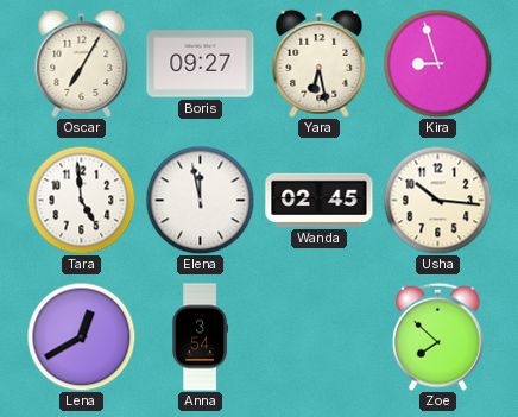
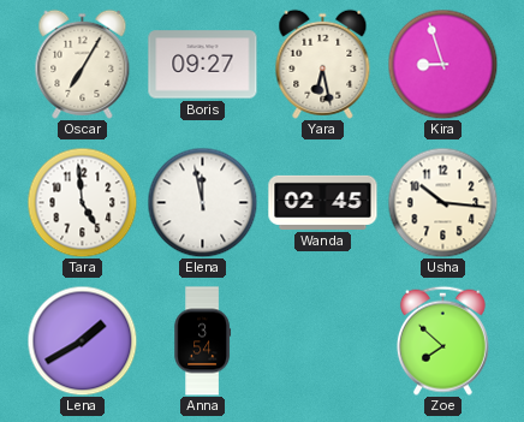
Lena: 12:40 -> 1:40
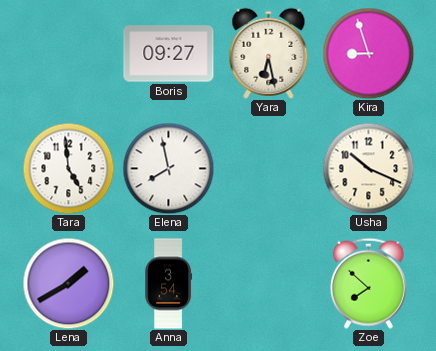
Oscar: 7:05 -> none
Elena: 11:58 -> 7:58
Wanda: 02:45 -> none
Usha: 10:16 -> 10:19
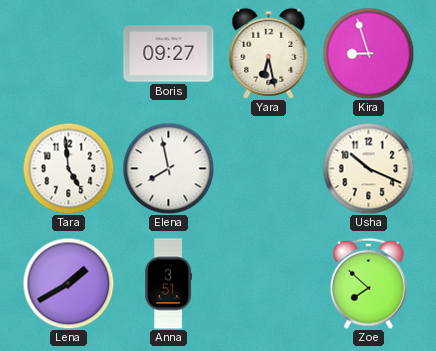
Anna: 3:54 -> 3:51
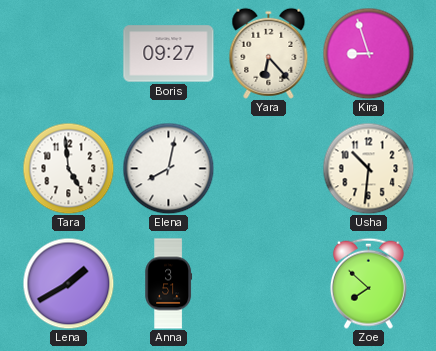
Yara: 6:28 -> 6:23
Elena: 7:58 -> 8:02
Usha: 10:19 -> 10:31
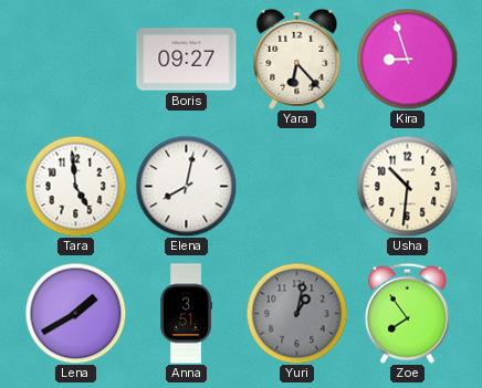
Yuri: none -> 1:02
Zoe: 7:52 -> 7:54
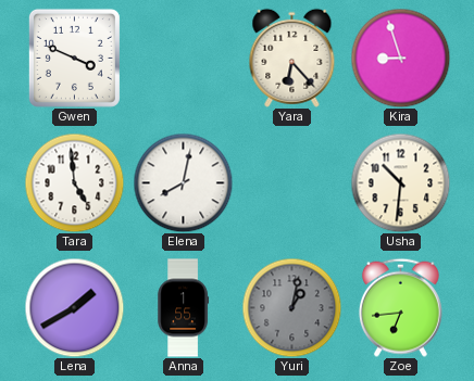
Gwen: none -> 3:49
Boris: 09:27 -> none
Anna: 3:51 -> 1:55
Zoe: 7:54 -> 6:44
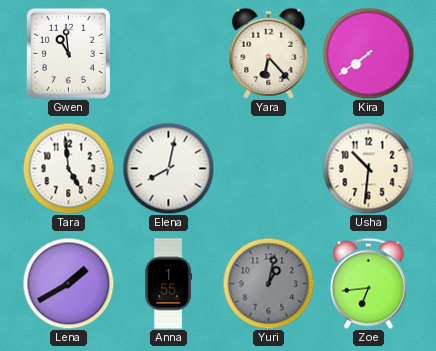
Gwen: 3:49 -> 10:59
Kira: 8:57 -> 7:39
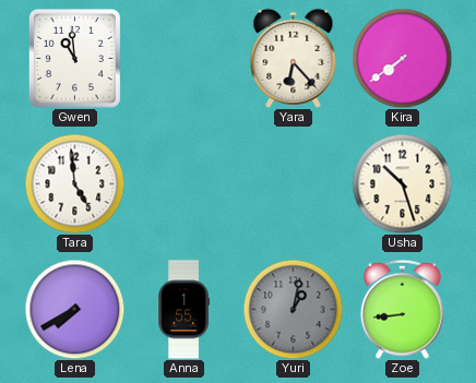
Elena: 8:02 -> none
Usha: 10:31 -> 10:27
Lena: 1:40 -> 7:40
Zoe: 6:44 -> 8:44
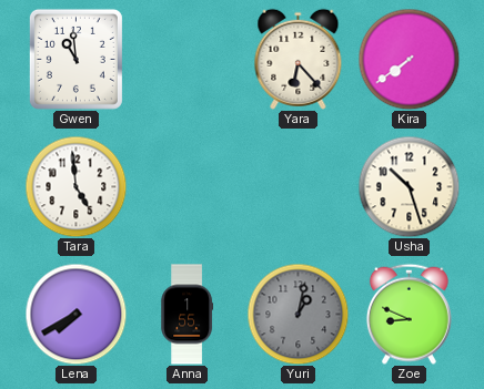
Zoe: 8:44 -> 8:49
